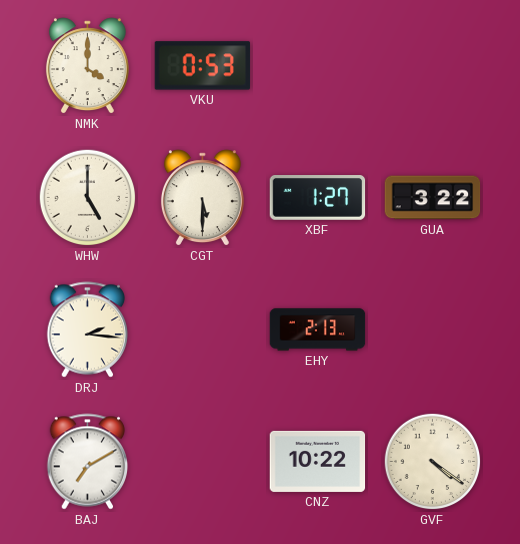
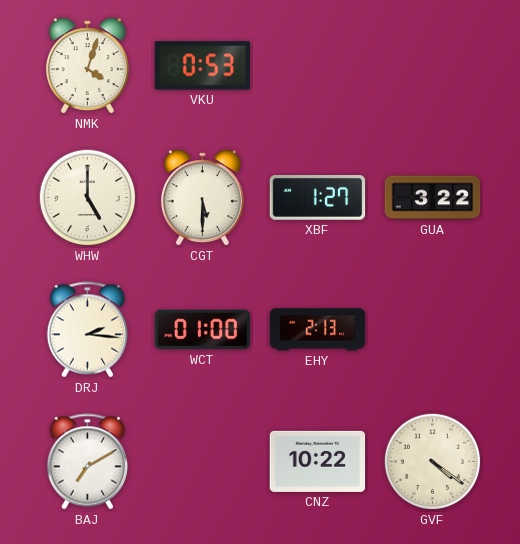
NMK: 4:00 -> 4:03
WCT: none -> 01:00
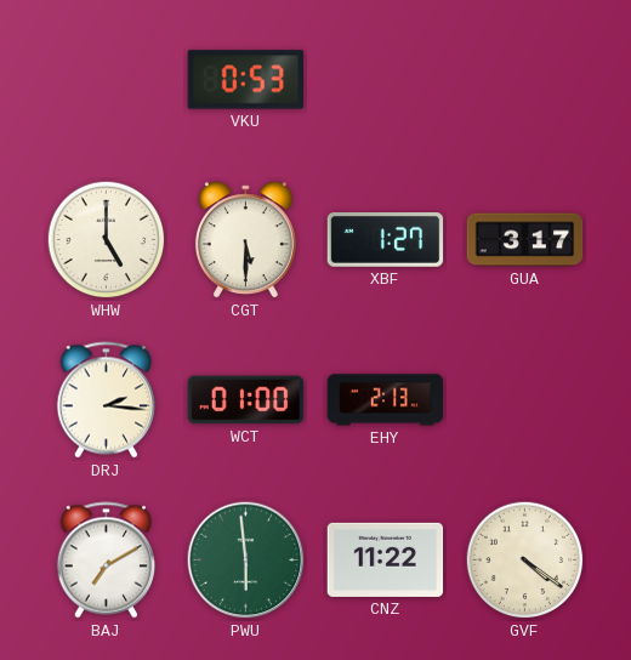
NMK: 4:03 -> none
GUA: 3:22 -> 3:17
PWU: none -> 5:59
CNZ: 10:22 -> 11:22
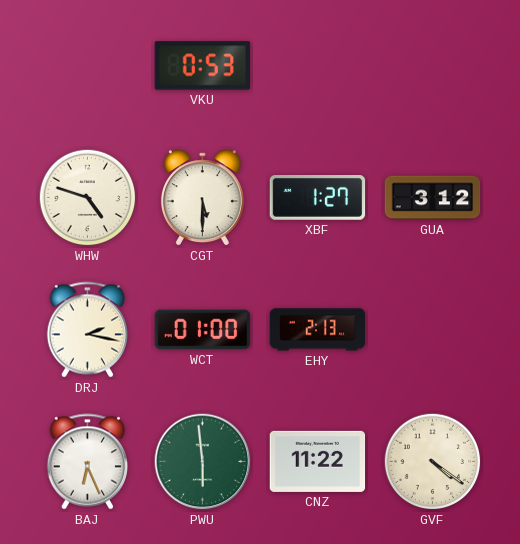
WHW: 5:00 -> 4:48
GUA: 3:17 -> 3:12
DRJ: 2:16 -> 2:17
BAJ: 7:10 -> 6:26
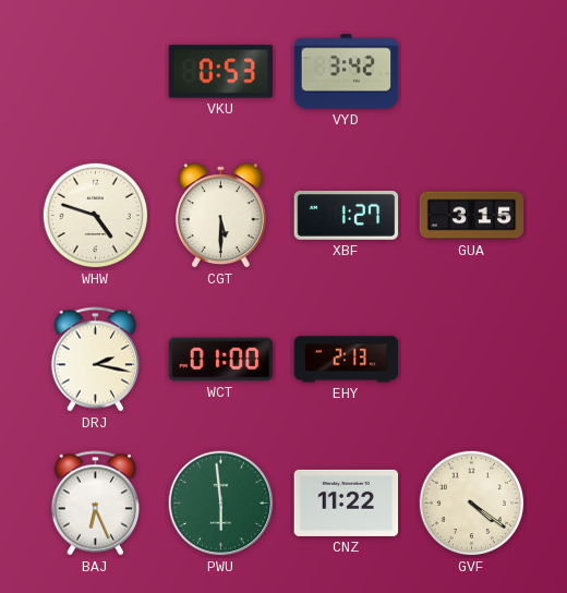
VYD: none -> 3:42
GUA: 3:12 -> 3:15
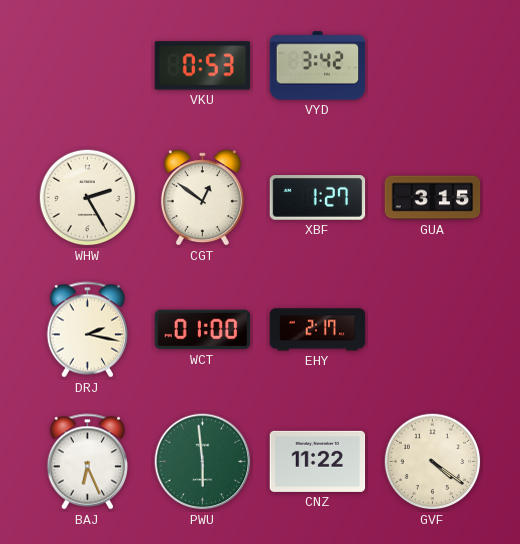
WHW: 4:48 -> 2:25
CGT: 5:30 -> 12:51
EHY: 2:13 -> 2:17
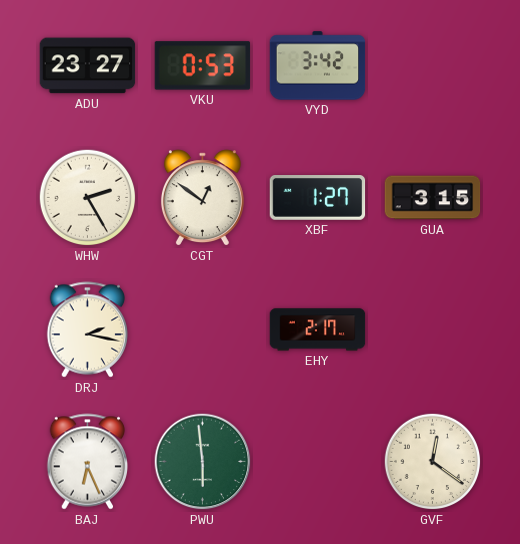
ADU: none -> 23:27
WCT: 01:00 -> none
CNZ: 11:22 -> none
GVF: 4:21 -> 12:21
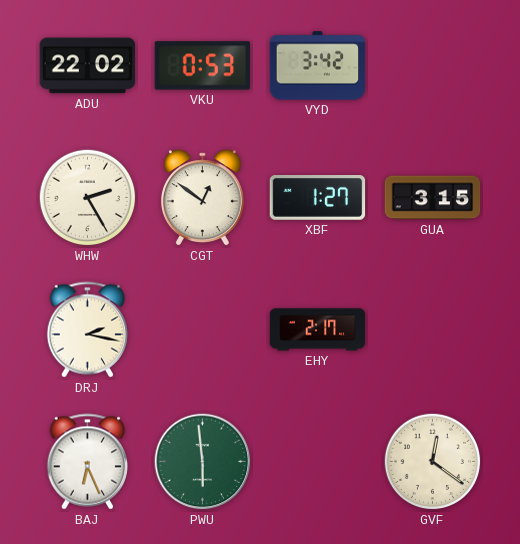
ADU: 23:27 -> 22:02
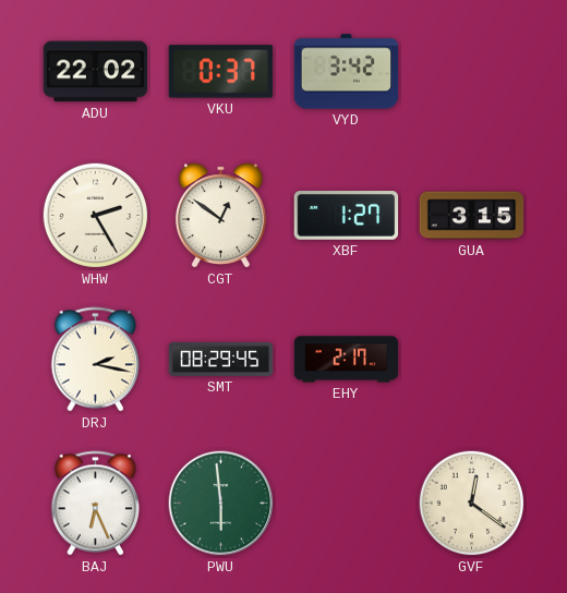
VKU: 0:53 -> 0:37
SMT: none -> 08:29
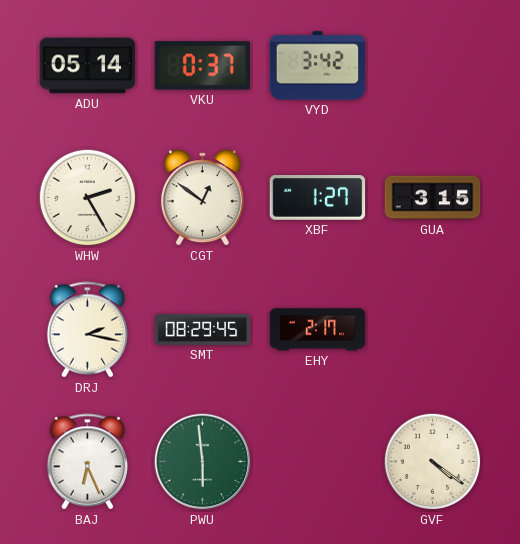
ADU: 22:02 -> 05:14
GVF: 12:21 -> 4:21
